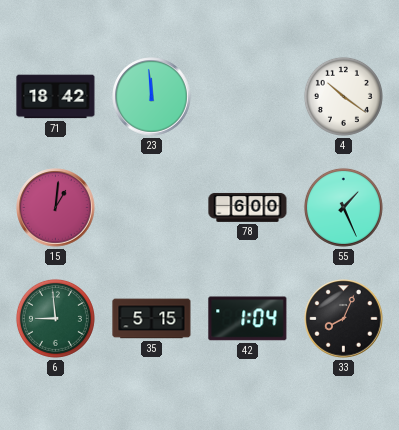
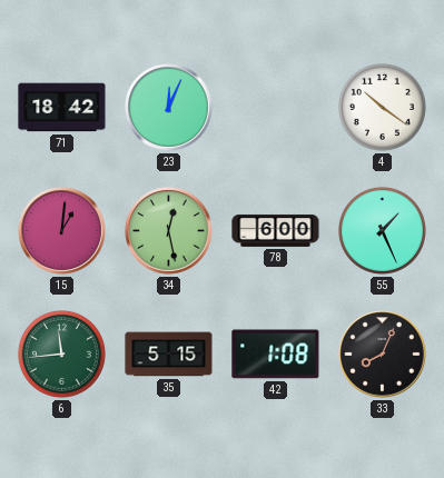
23: 11:59 -> 12:04
34: none -> 12:28
6: 8:59 -> 11:44
42: 1:04 -> 1:08
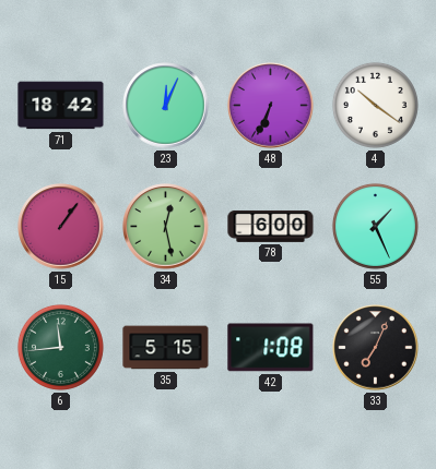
48: none -> 6:34
15: 1:01 -> 1:06
33: 8:04 -> 7:04
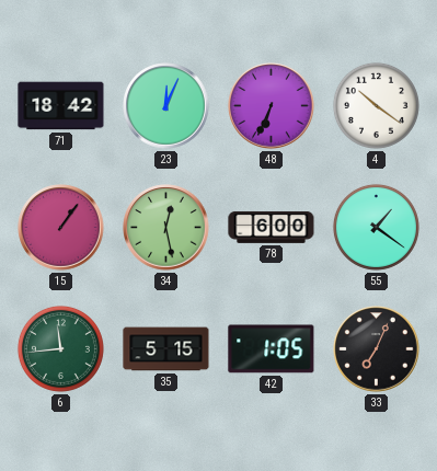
55: 1:26 -> 1:21
42: 1:08 -> 1:05
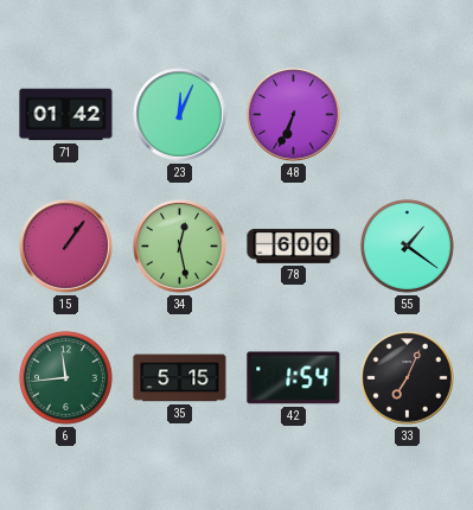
71: 18:42 -> 01:42
4: 10:21 -> none
42: 1:05 -> 1:54
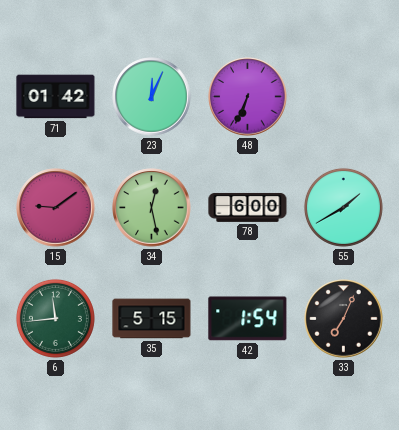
15: 1:06 -> 9:09
55: 1:21 -> 1:40
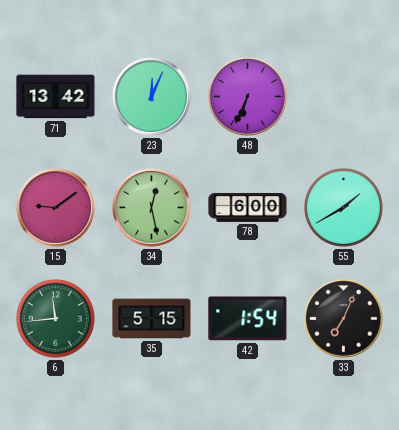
71: 01:42 -> 13:42
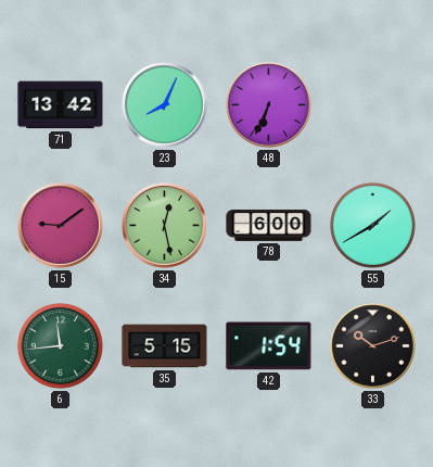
23: 12:04 -> 8:04
33: 7:04 -> 10:12
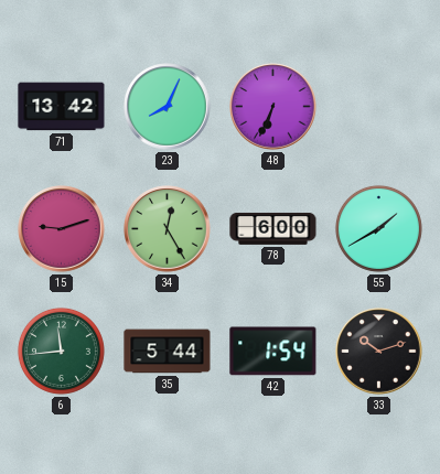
15: 9:09 -> 9:12
34: 12:28 -> 12:25
35: 5:15 -> 5:44
